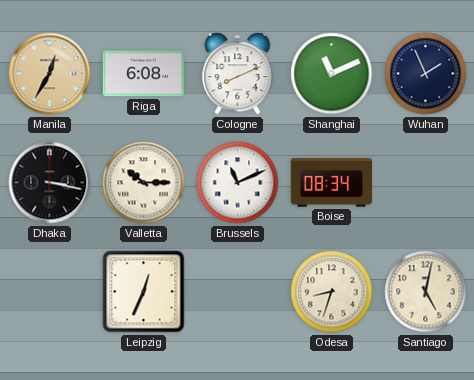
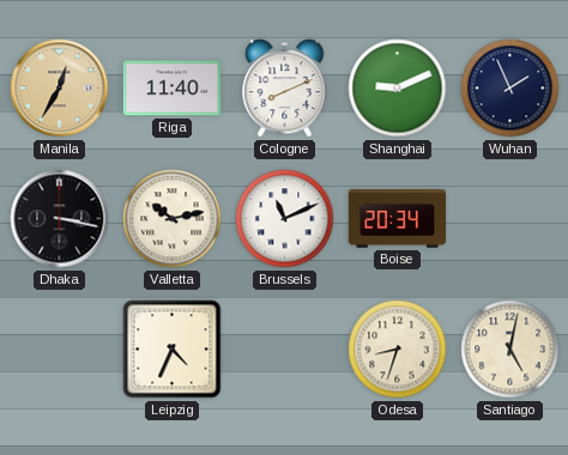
Riga: 6:08 -> 11:40
Shanghai: 11:11 -> 9:11
Valletta: 10:15 -> 10:13
Boise: 08:34 -> 20:34
Leipzig: 12:34 -> 4:34
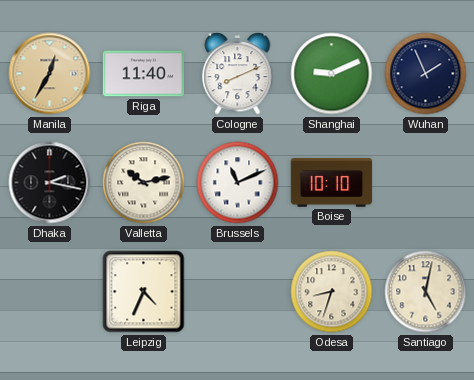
Dhaka: 3:17 -> 2:17
Boise: 20:34 -> 10:10
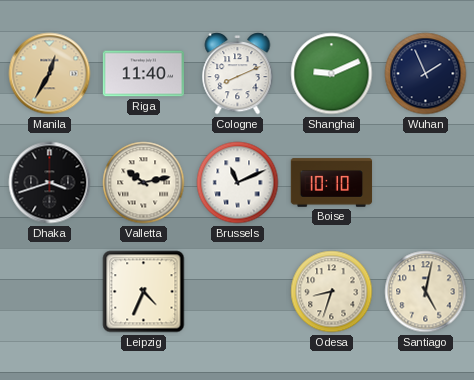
Dhaka: 2:17 -> 3:42
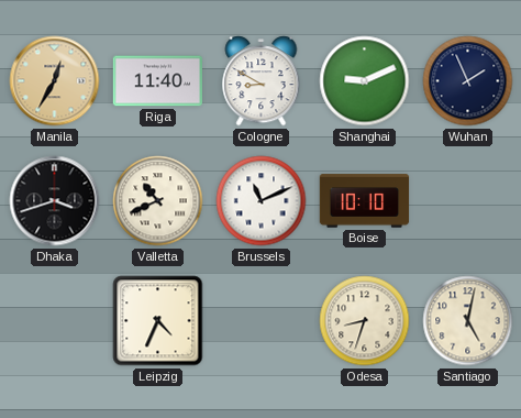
Cologne: 8:11 -> 8:50
Valletta: 10:13 -> 10:41
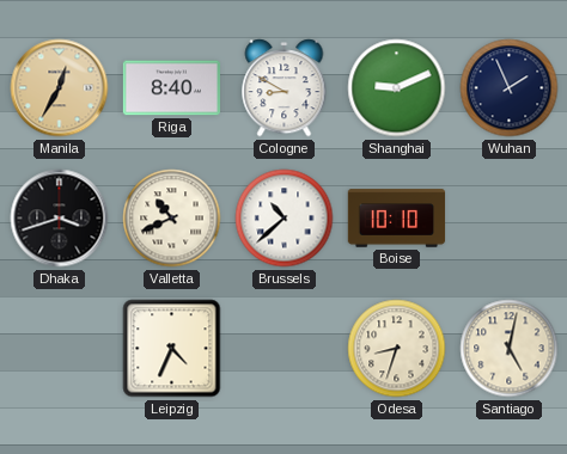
Riga: 11:40 -> 8:40
Brussels: 11:11 -> 10:38
